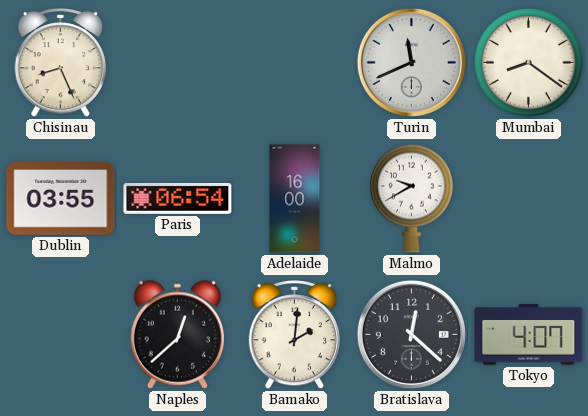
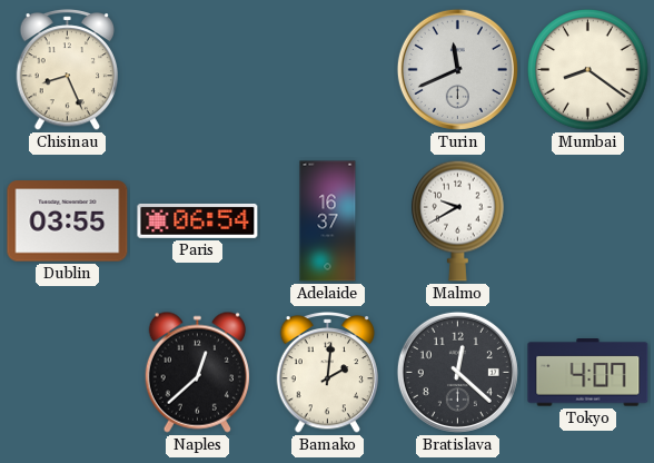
Adelaide: 16:00 -> 16:37
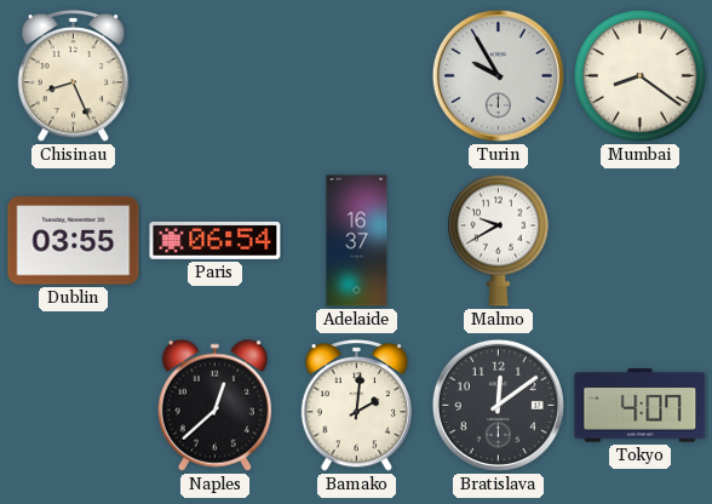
Turin: 11:41 -> 9:55
Bratislava: 12:22 -> 12:09
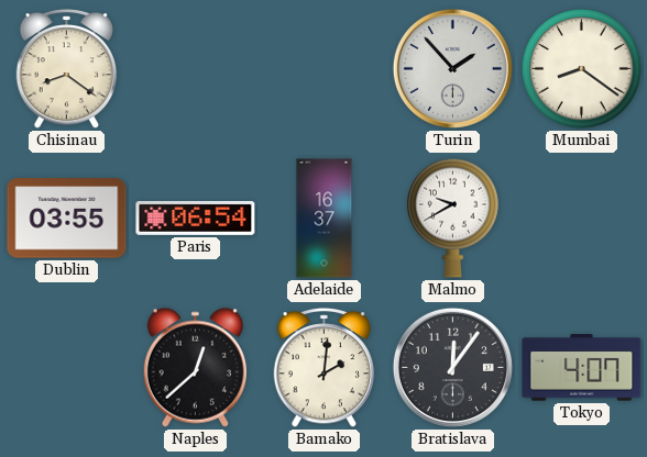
Chisinau: 8:26 -> 8:21
Turin: 9:55 -> 1:53
Bratislava: 12:09 -> 12:06
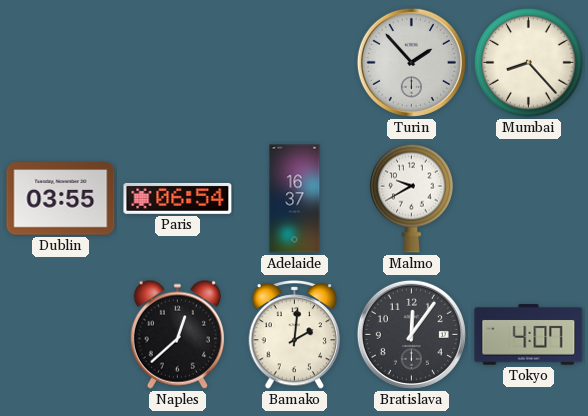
Chisinau: 8:21 -> none
Mumbai: 8:21 -> 8:23
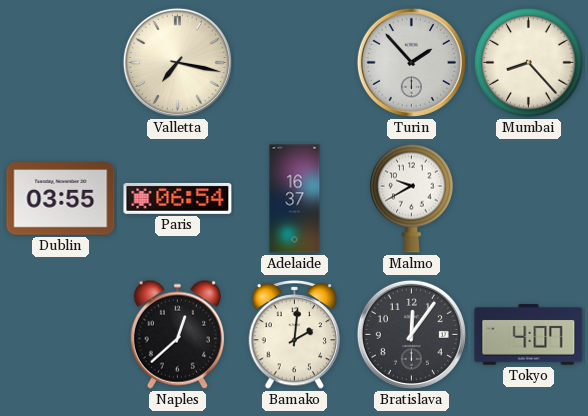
Valletta: none -> 7:17
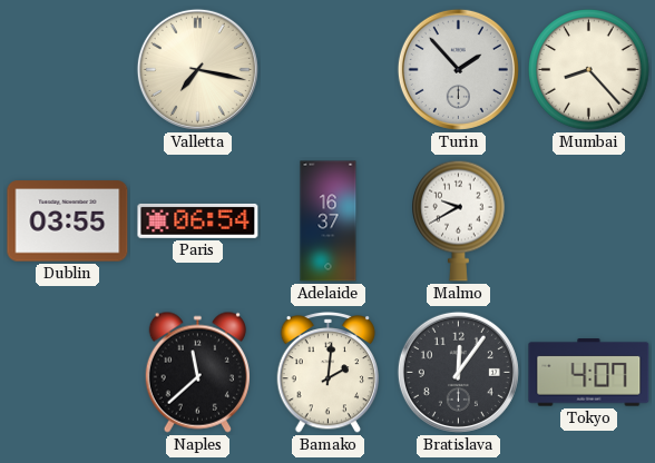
Naples: 12:38 -> 11:38
